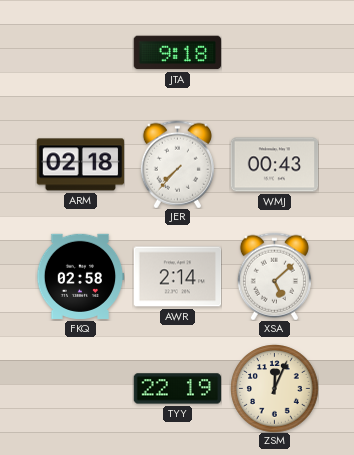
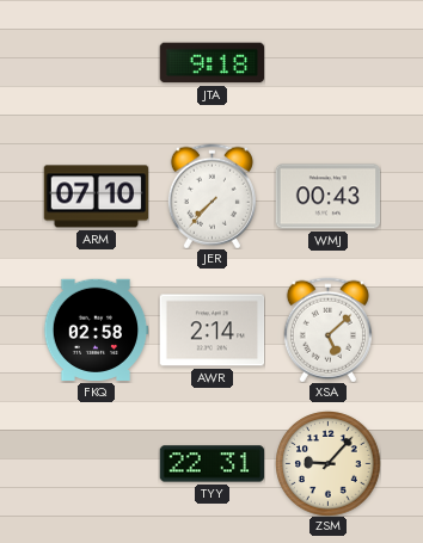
ARM: 02:18 -> 07:10
TYY: 22:19 -> 22:31
ZSM: 12:04 -> 9:07
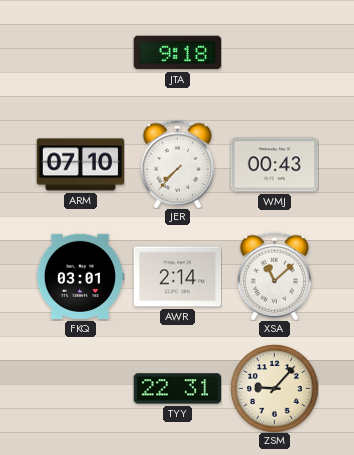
FKQ: 02:58 -> 03:01
XSA: 5:08 -> 11:08
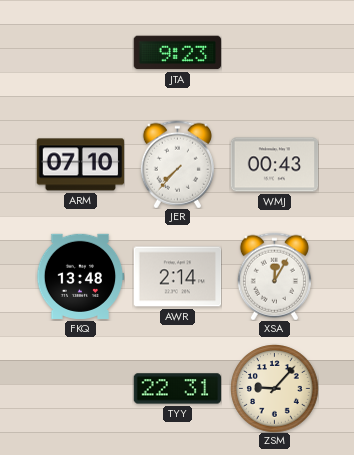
JTA: 9:18 -> 9:23
FKQ: 03:01 -> 13:48
XSA: 11:08 -> 12:05
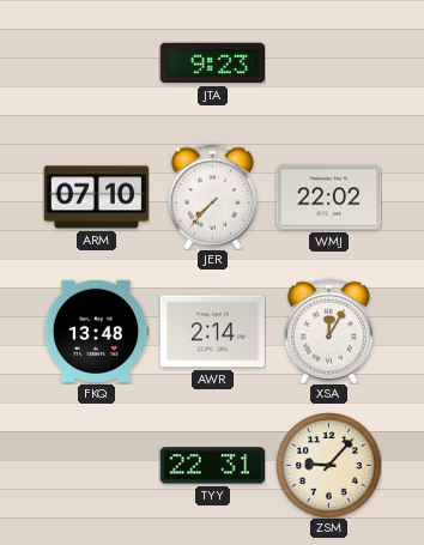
WMJ: 00:43 -> 22:02
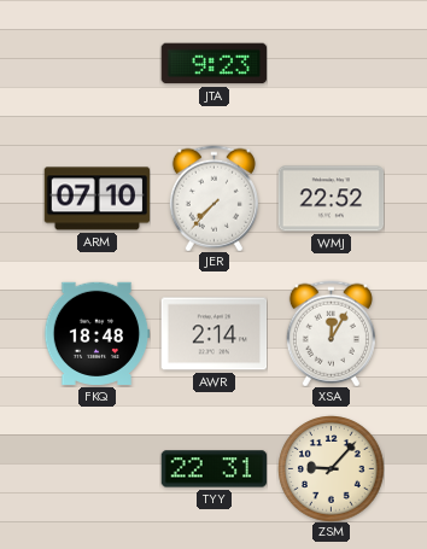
WMJ: 22:02 -> 22:52
FKQ: 13:48 -> 18:48
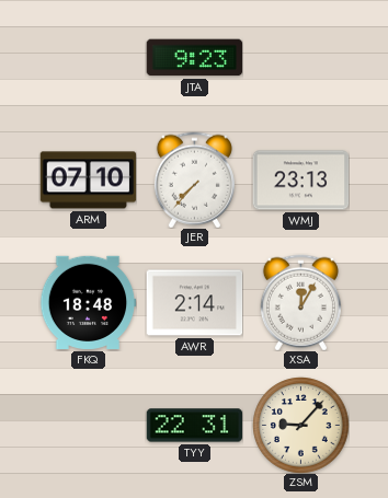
WMJ: 22:52 -> 23:13
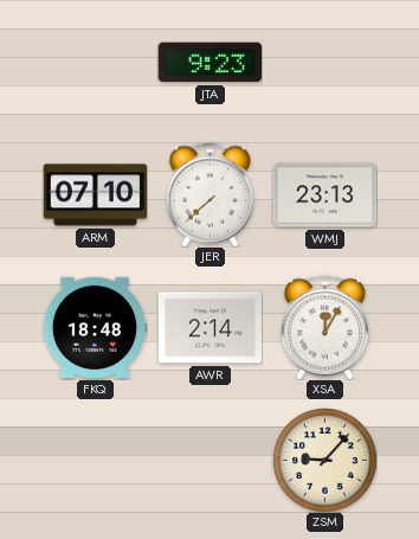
JER: 7:37 -> 7:38
TYY: 22:31 -> none
